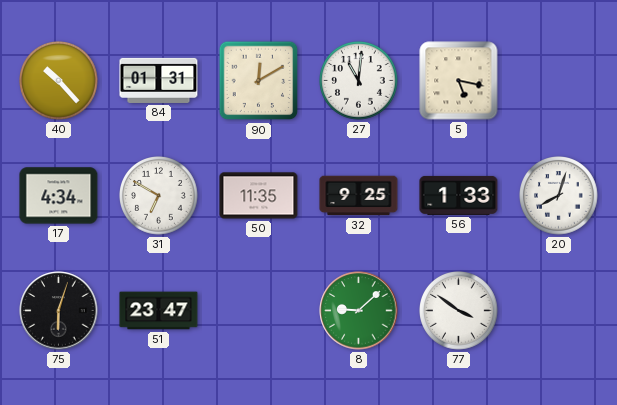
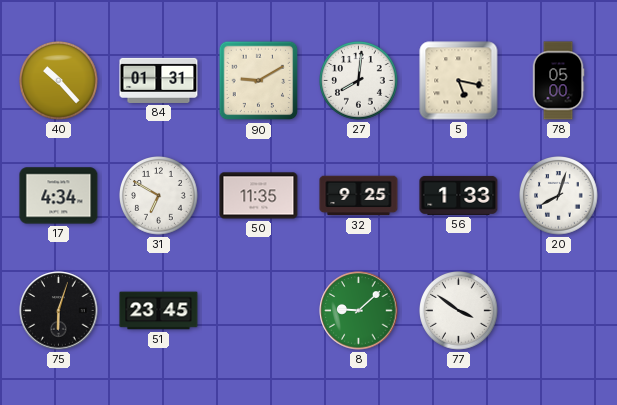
90: 12:10 -> 9:10
27: 11:01 -> 8:01
78: none -> 05:00
51: 23:47 -> 23:45
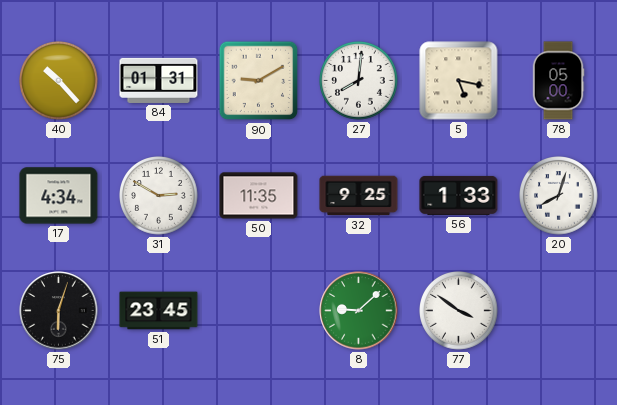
31: 6:50 -> 2:50
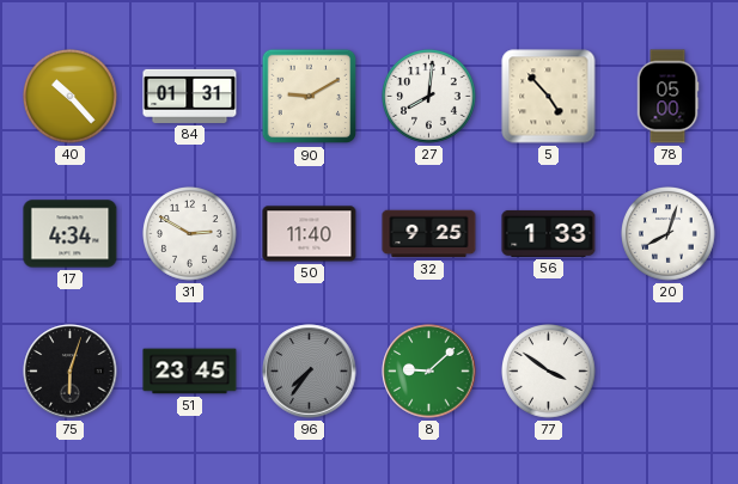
5: 5:17 -> 4:53
50: 11:35 -> 11:40
96: none -> 7:36
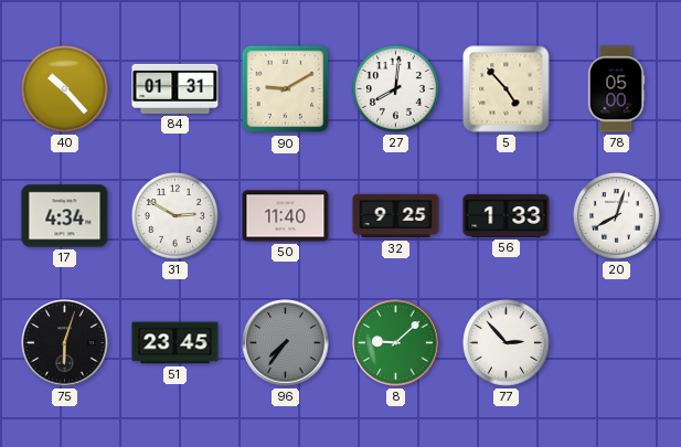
77: 3:51 -> 2:53
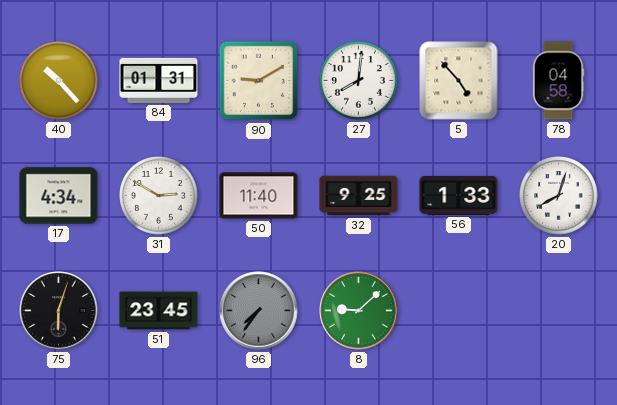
78: 05:00 -> 04:58
77: 2:53 -> none
